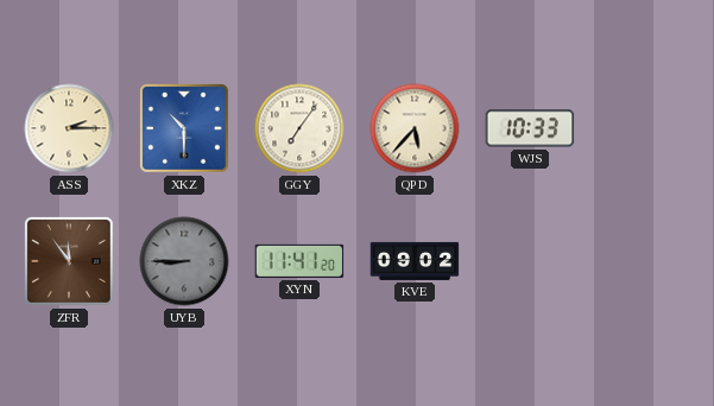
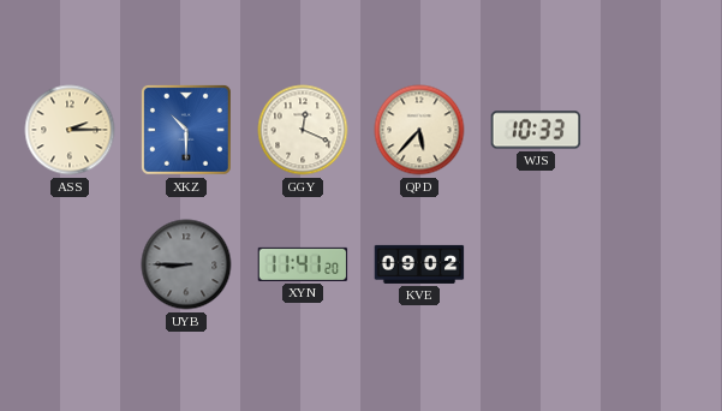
GGY: 7:06 -> 12:19
ZFR: 11:54 -> none
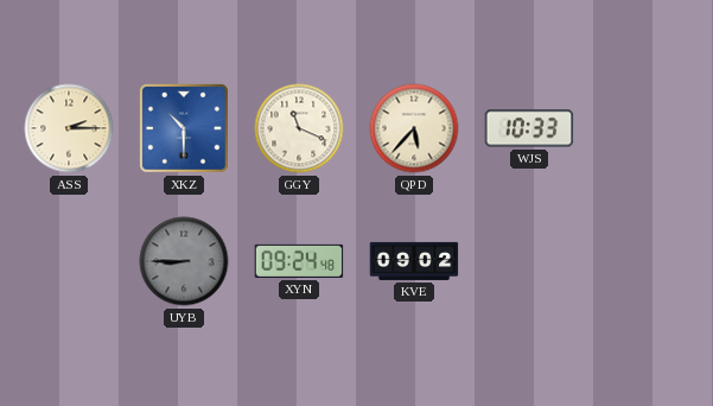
GGY: 12:19 -> 11:19
XYN: 11:41 -> 09:24
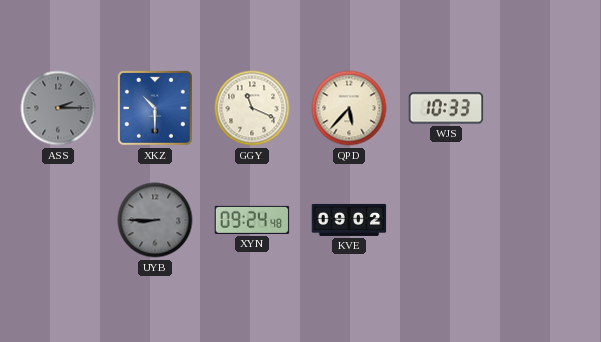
ASS dial: cream -> grey
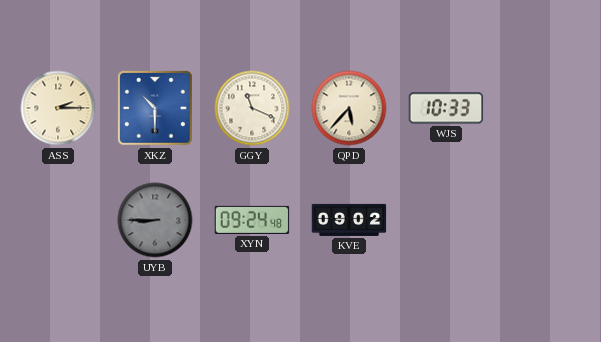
ASS dial: grey -> cream
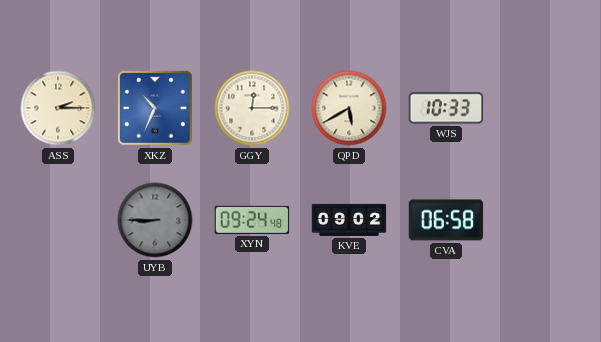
XKZ: 10:30 -> 10:34
GGY: 11:19 -> 12:15
QPD: 5:37 -> 5:40
CVA: none -> 06:58
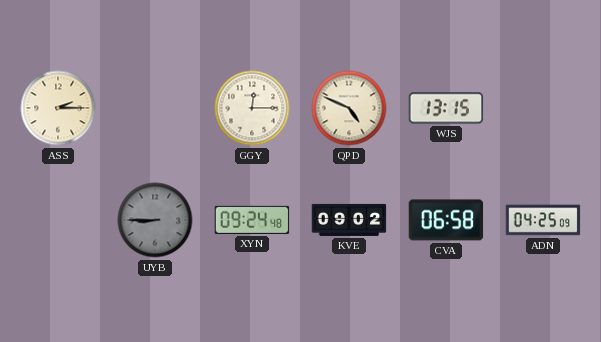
XKZ: 10:34 -> none
QPD: 5:40 -> 4:49
WJS: 10:33 -> 13:15
ADN: none -> 04:25
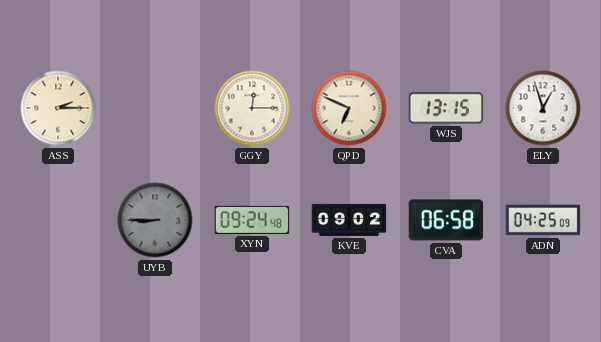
QPD: 4:49 -> 6:49
ELY: none -> 12:57
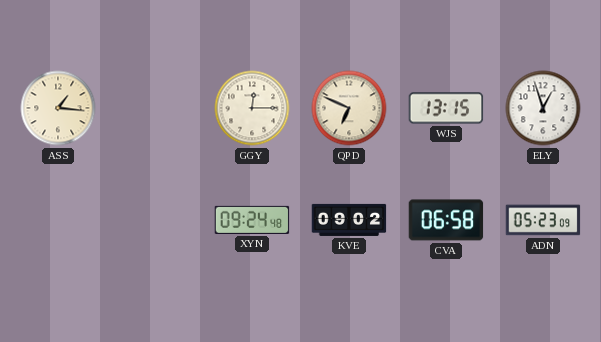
ASS: 2:15 -> 1:16
UYB: 8:45 -> none
ADN: 04:25 -> 05:23
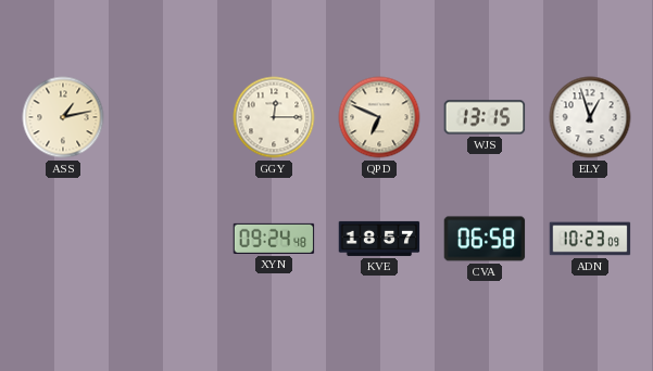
ASS: 1:16 -> 1:13
KVE: 09:02 -> 18:57
ADN: 05:23 -> 10:23
